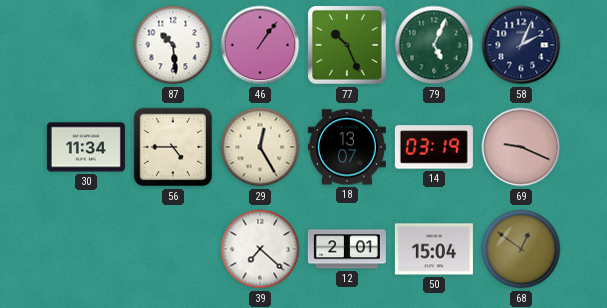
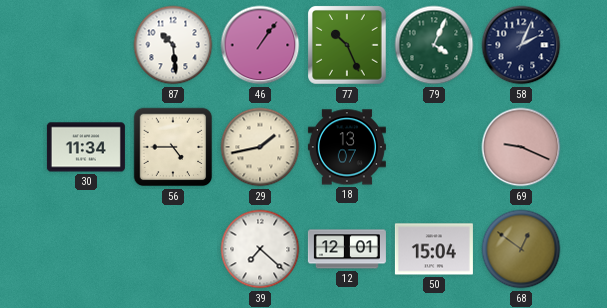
79: 5:04 -> 4:04
29: 12:25 -> 1:43
14: 03:19 -> none
12: 2:01 -> 12:01
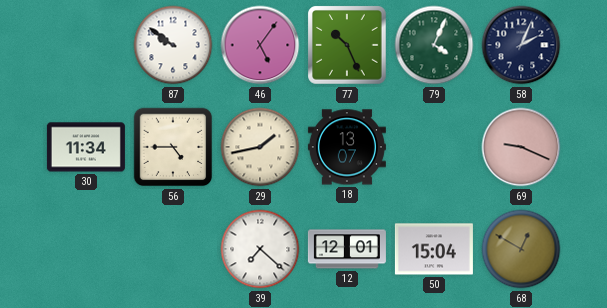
87: 10:29 -> 9:51
46: 1:06 -> 5:06
68: 12:51 -> 12:50
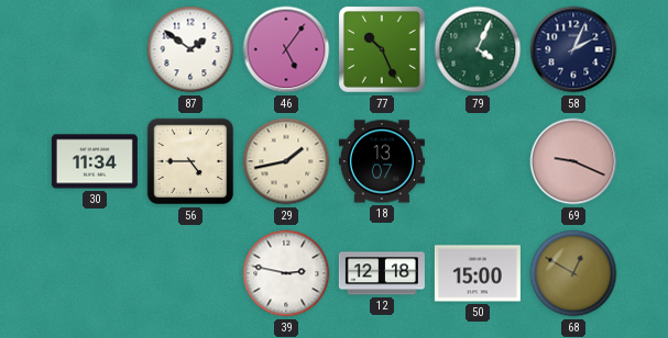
87: 9:51 -> 1:51
39: 7:22 -> 2:47
12: 12:01 -> 12:18
50: 15:04 -> 15:00
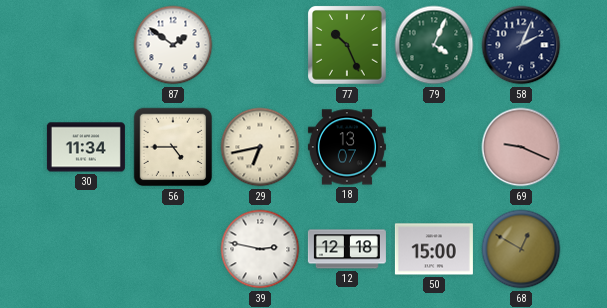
46: 5:06 -> none
29: 1:43 -> 6:43
